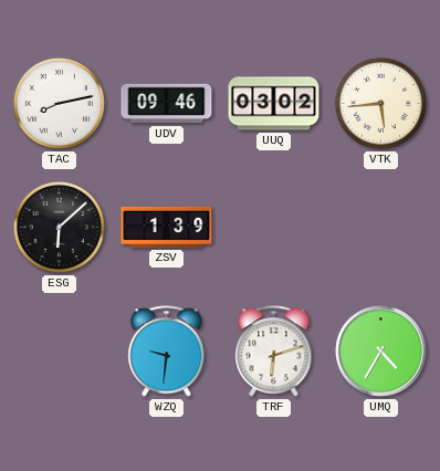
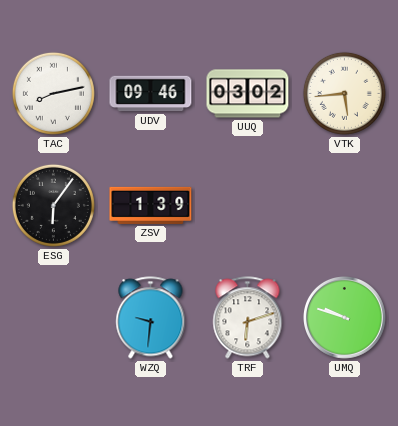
ESG: 6:08 -> 6:06
UMQ: 4:35 -> 9:48
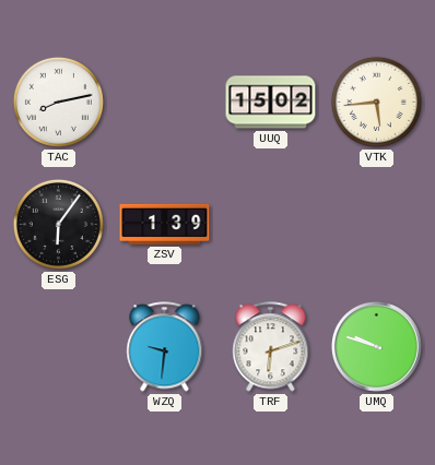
UDV: 09:46 -> none
UUQ: 03:02 -> 15:02
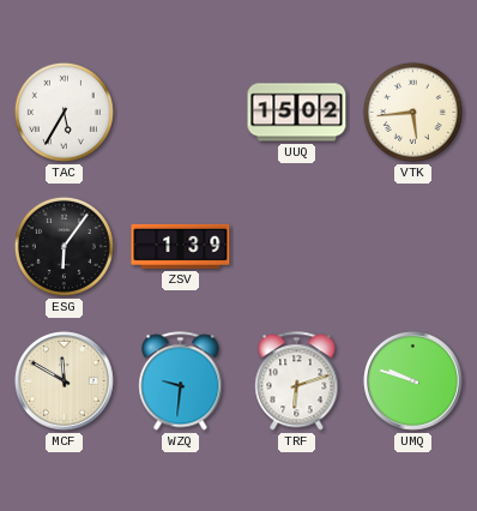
TAC: 8:13 -> 5:35
MCF: none -> 11:50
